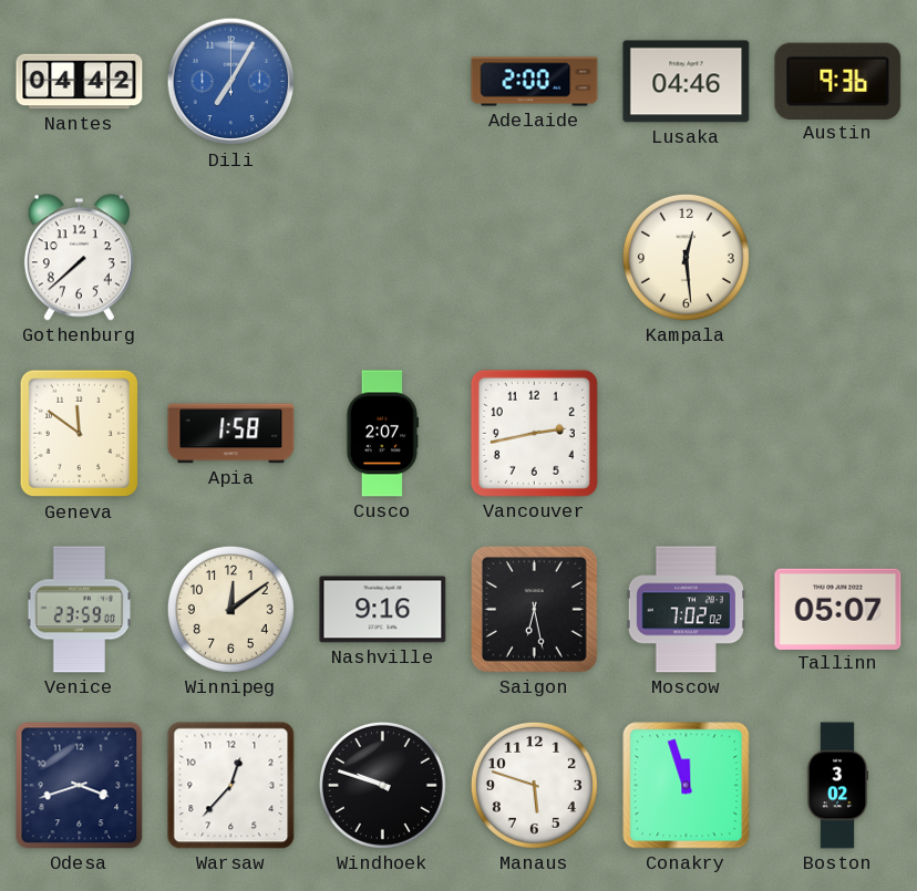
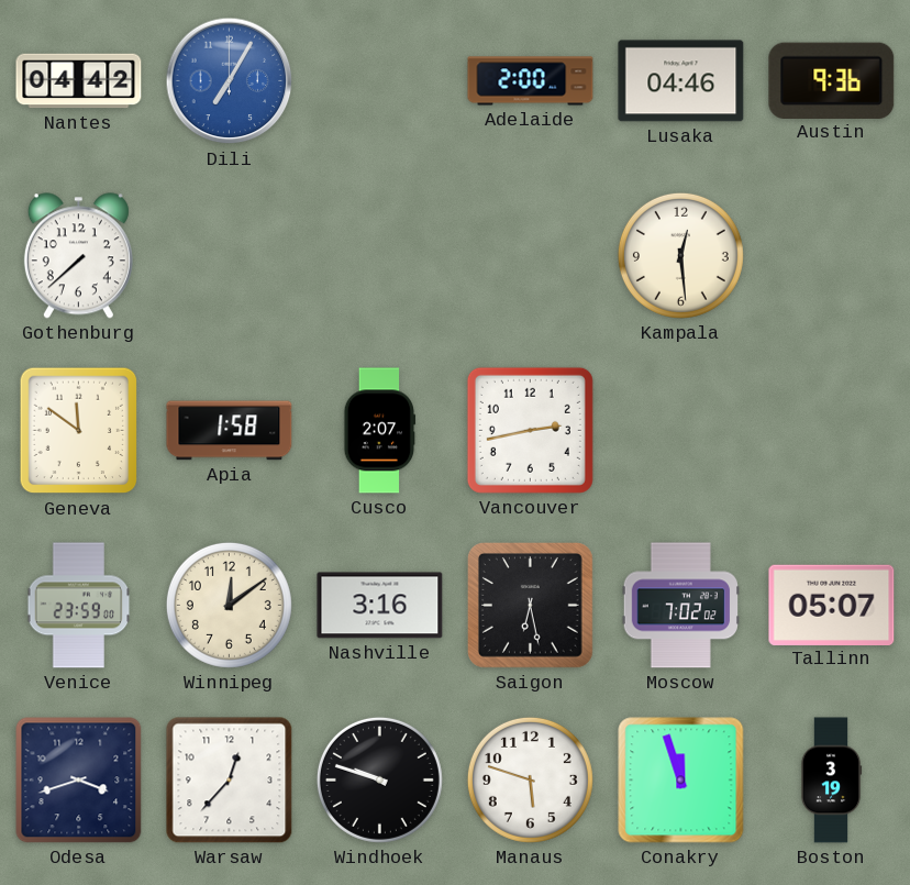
Nashville: 9:16 -> 3:16
Boston: 3:02 -> 3:19
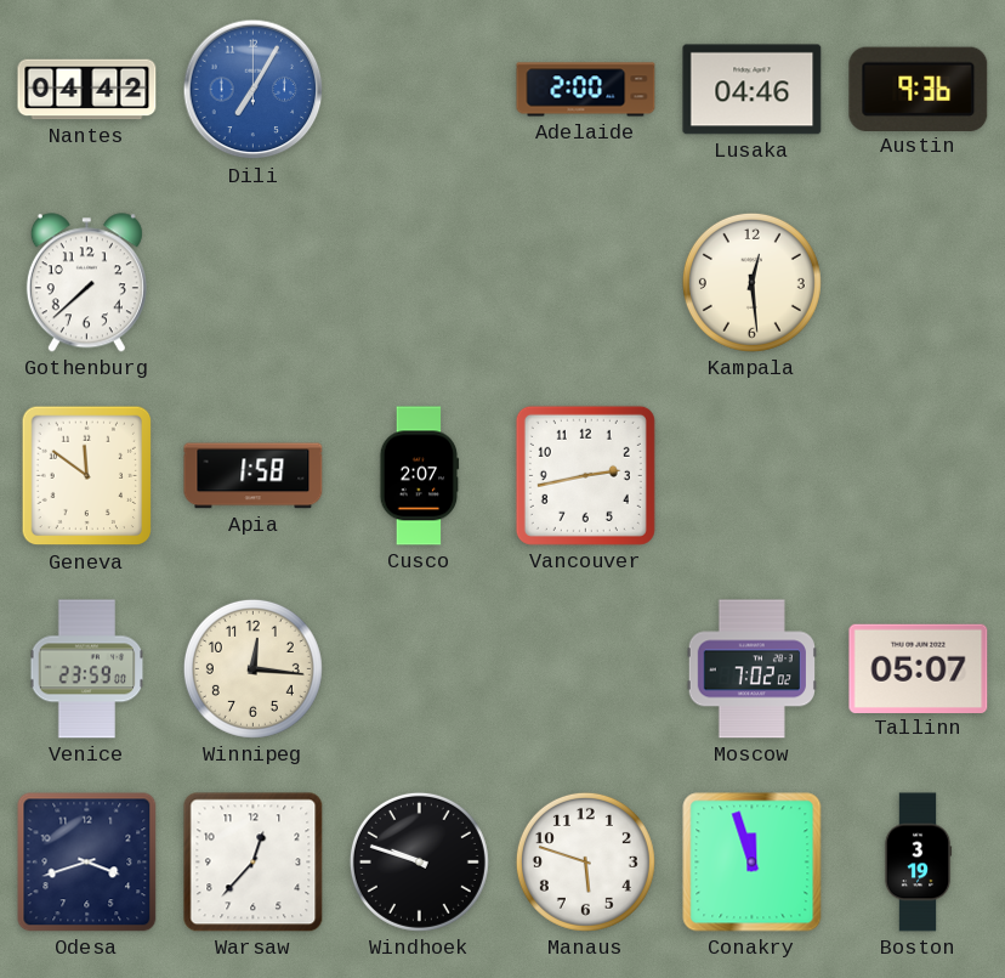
Winnipeg: 12:09 -> 12:16
Nashville: 3:16 -> none
Saigon: 6:28 -> none
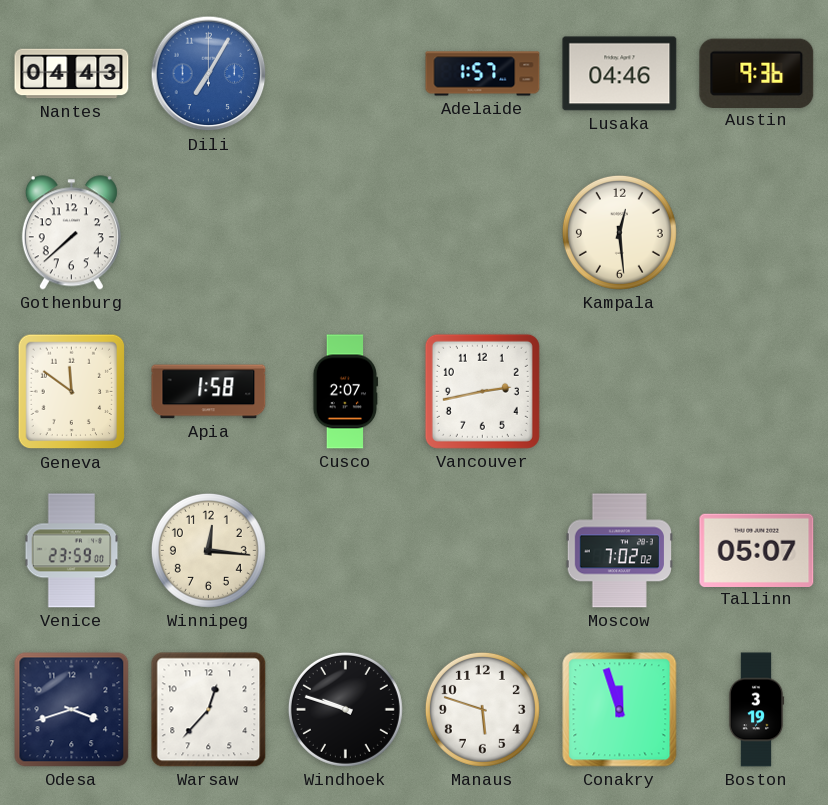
Nantes: 04:42 -> 04:43
Adelaide: 2:00 -> 1:57
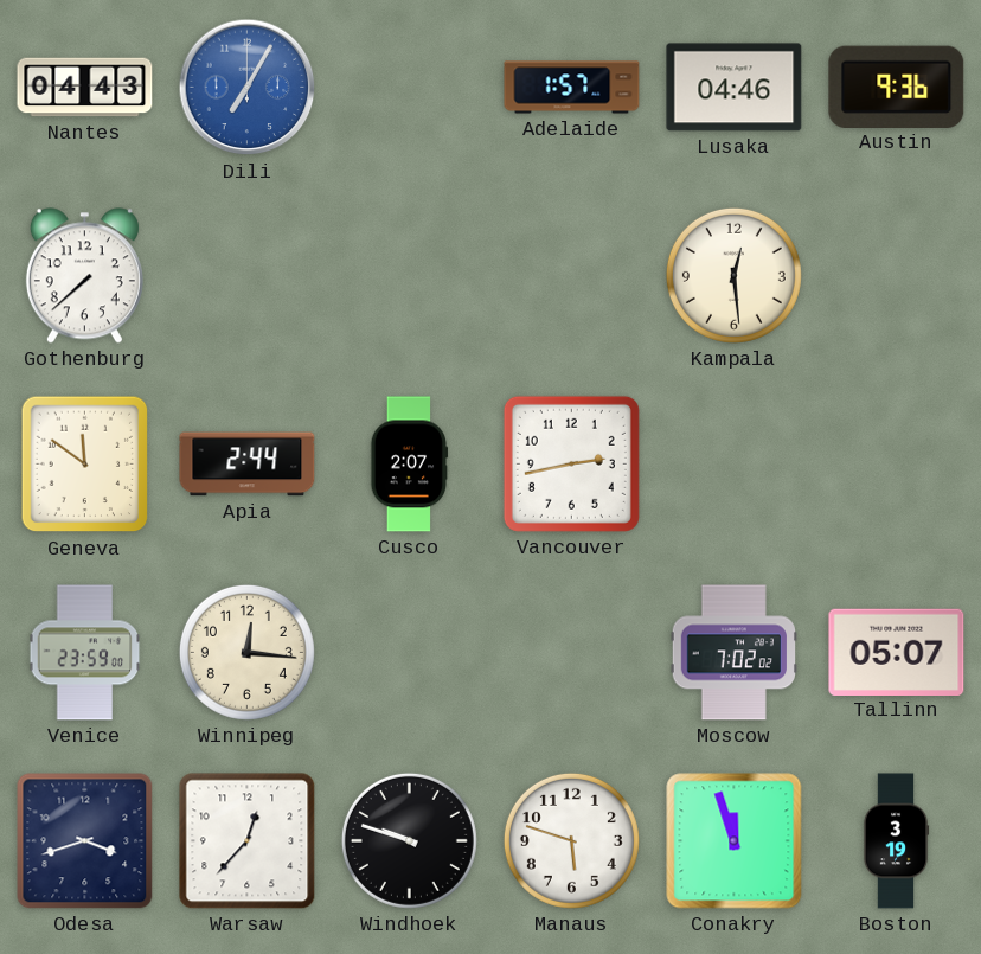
Apia: 1:58 -> 2:44
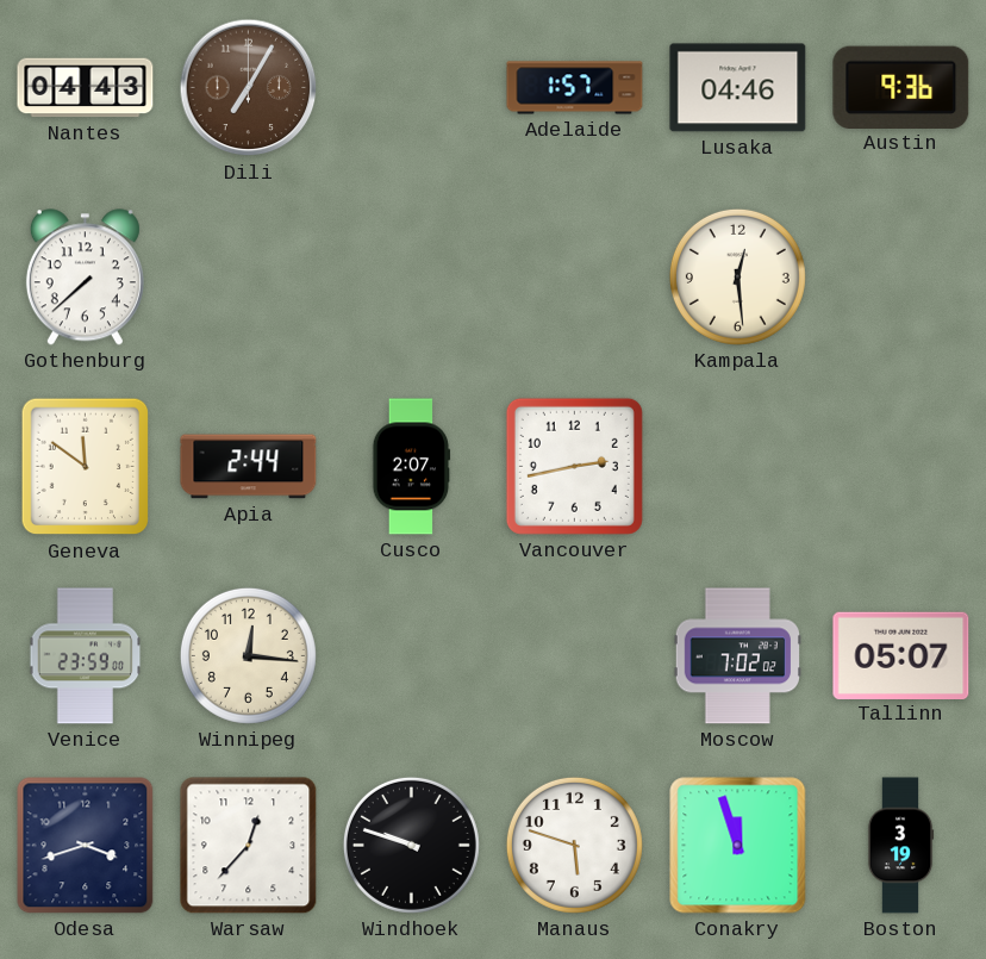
Dili dial: blue -> brown
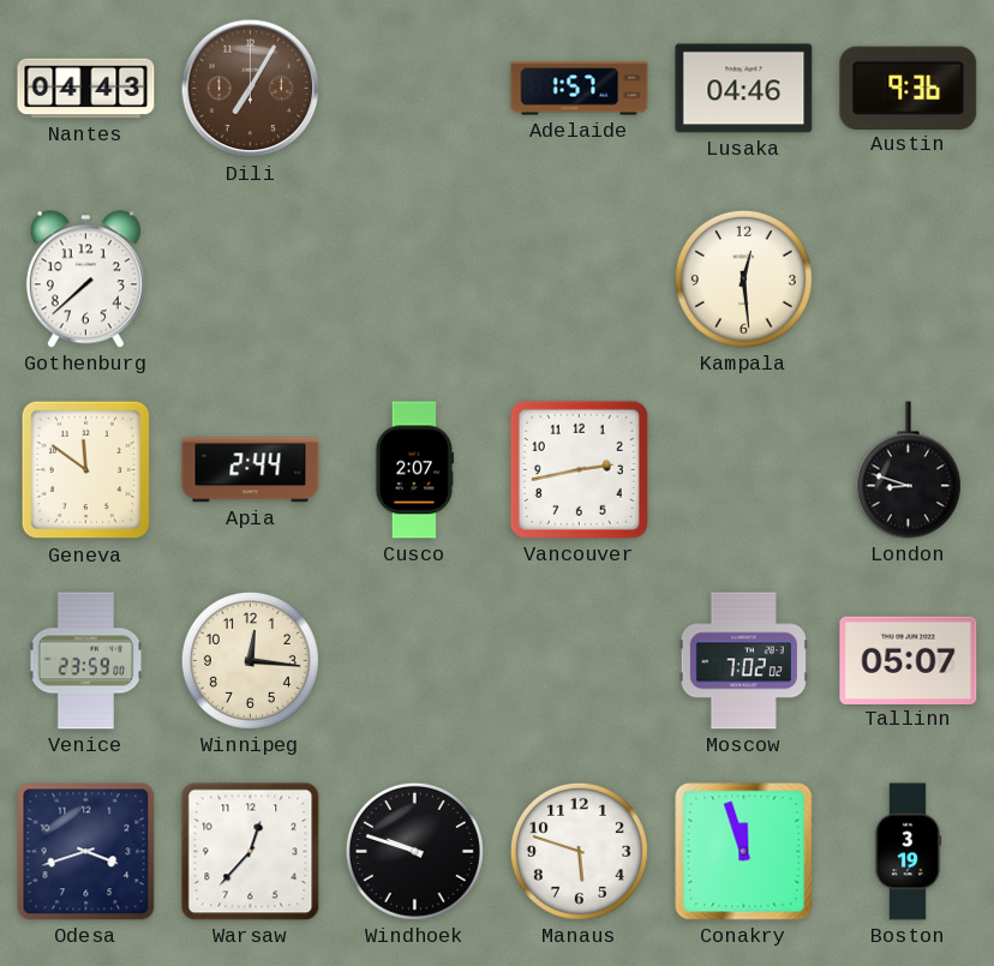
London: none -> 8:48
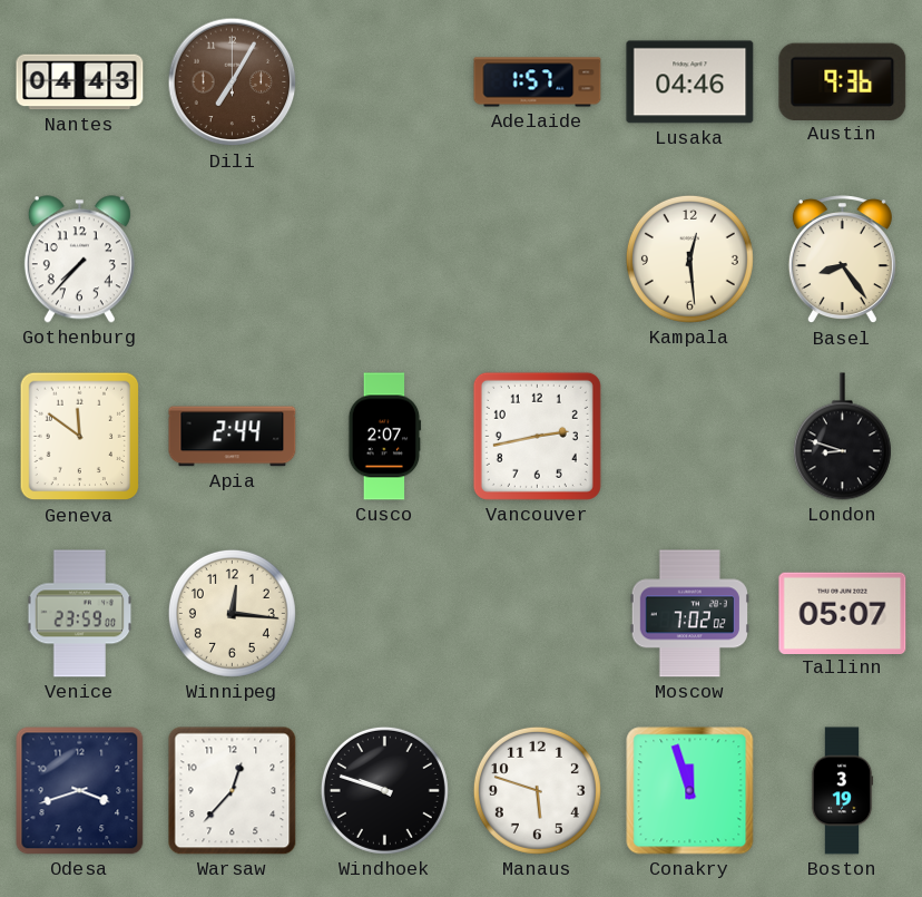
Gothenburg: 7:38 -> 7:37
Basel: none -> 8:24
